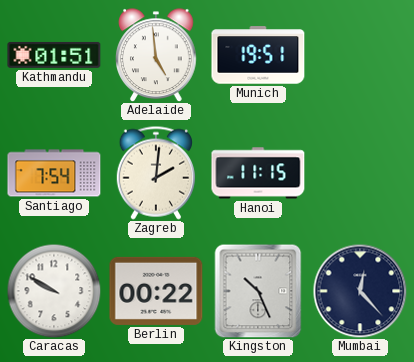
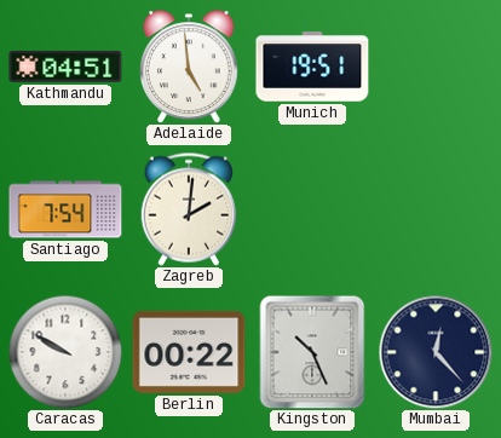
Kathmandu: 01:51 -> 04:51
Hanoi: 11:15 -> none
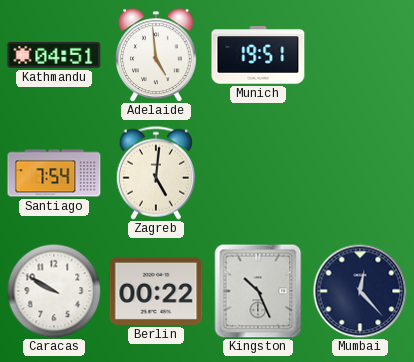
Zagreb: 2:01 -> 5:01
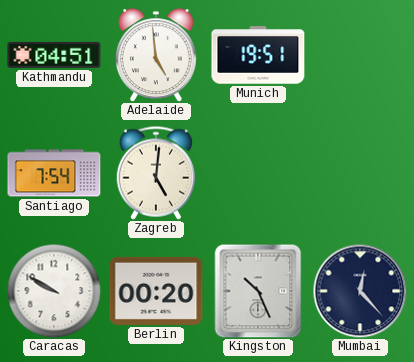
Berlin: 00:22 -> 00:20
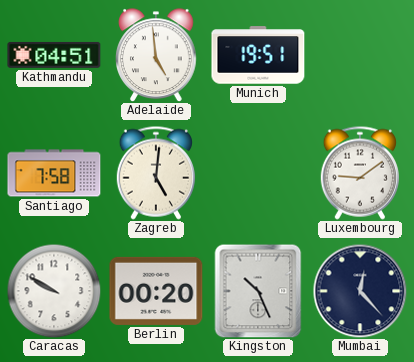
Santiago: 7:54 -> 7:58
Luxembourg: none -> 9:09
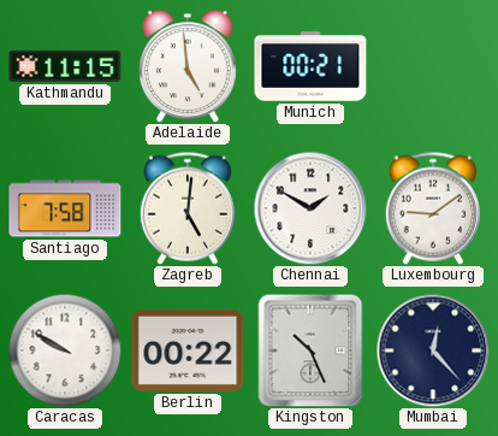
Kathmandu: 04:51 -> 11:15
Munich: 19:51 -> 00:21
Chennai: none -> 1:50
Berlin: 00:20 -> 00:22
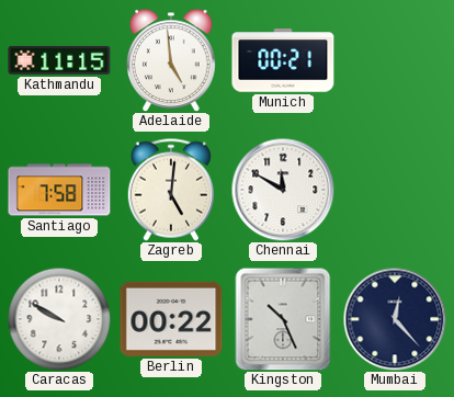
Chennai: 1:50 -> 11:50
Luxembourg: 9:09 -> none
